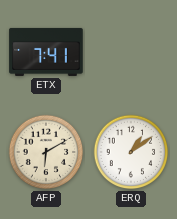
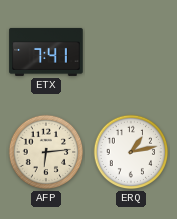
AFP: 6:10 -> 6:14
ERQ: 1:09 -> 1:13
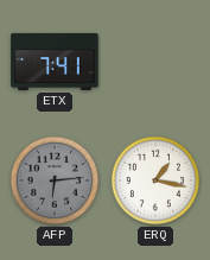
AFP dial: cream -> grey
ERQ: 1:13 -> 1:17
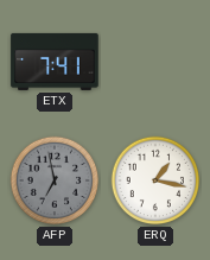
AFP: 6:14 -> 6:58
